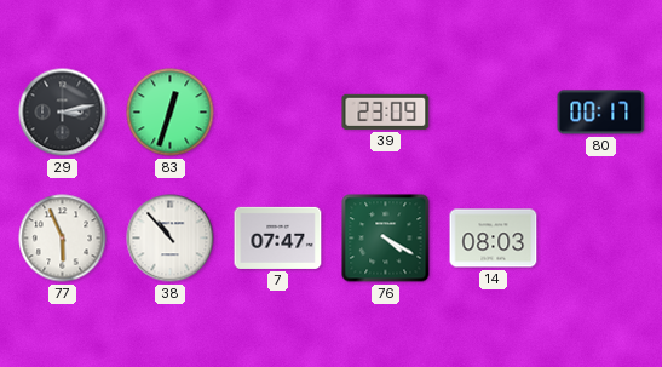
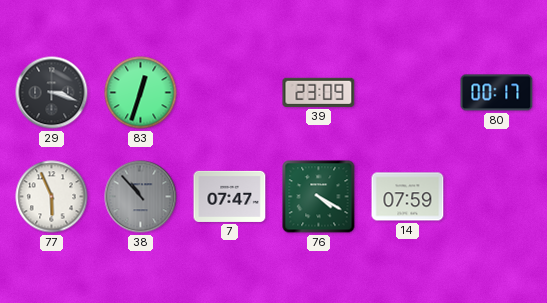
29: 3:13 -> 3:18
38 dial: white -> grey
14: 08:03 -> 07:59
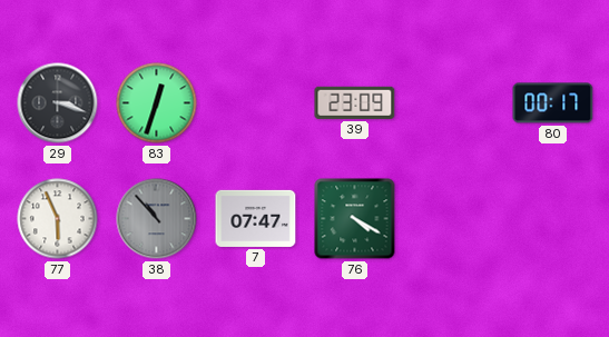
14: 07:59 -> none
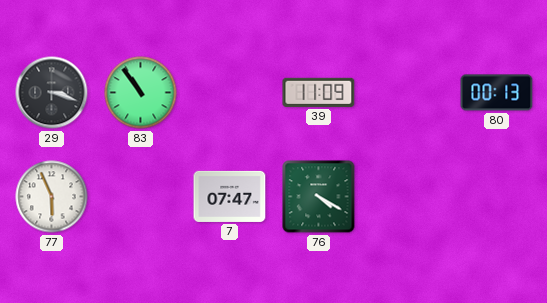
83: 12:33 -> 10:54
39: 23:09 -> 11:09
80: 00:17 -> 00:13
38: 10:53 -> none
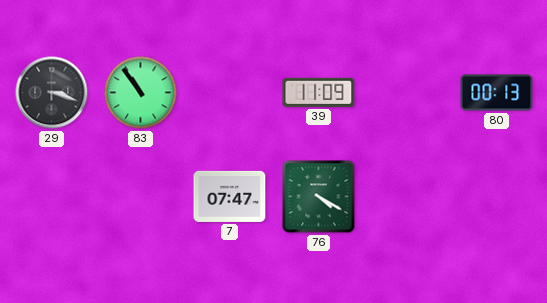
77: 5:56 -> none
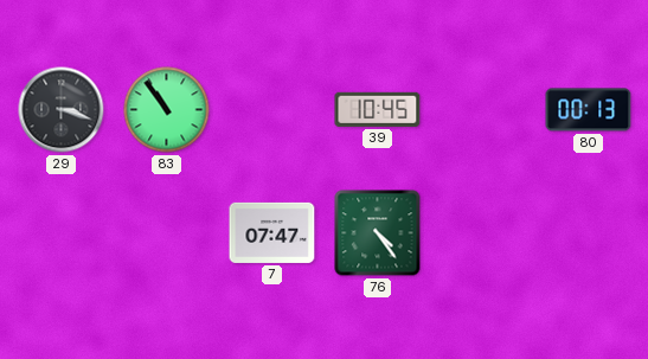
39: 11:09 -> 10:45
76: 4:20 -> 4:24
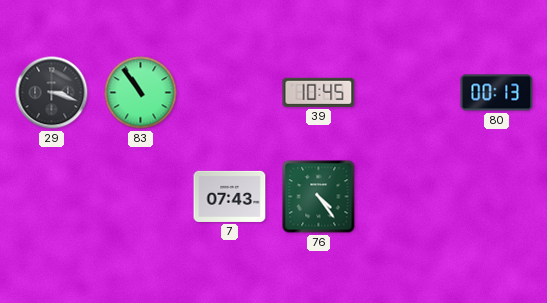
7: 07:47 -> 07:43
